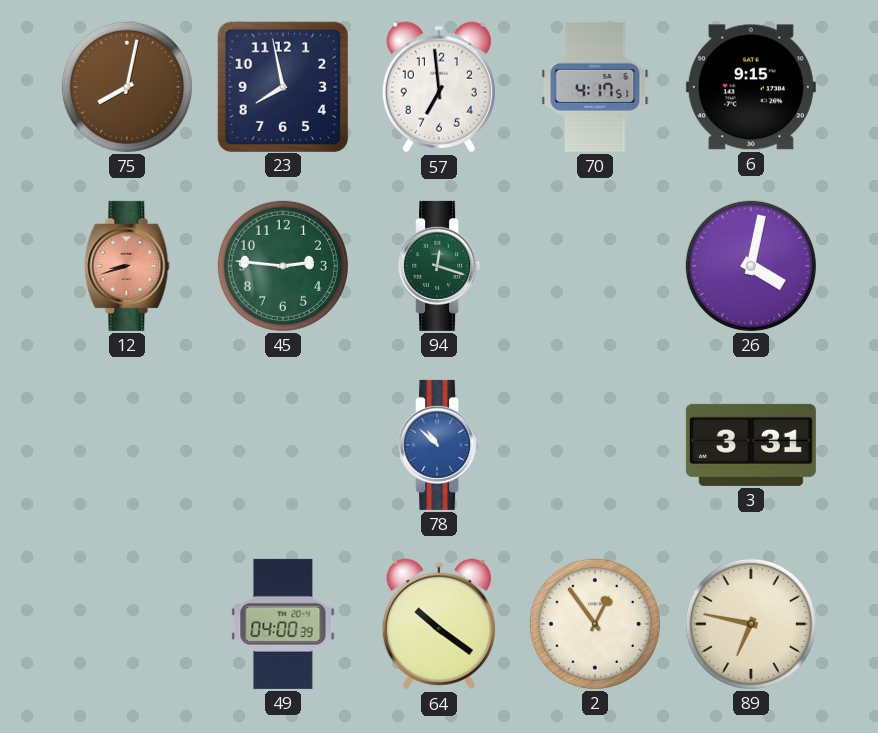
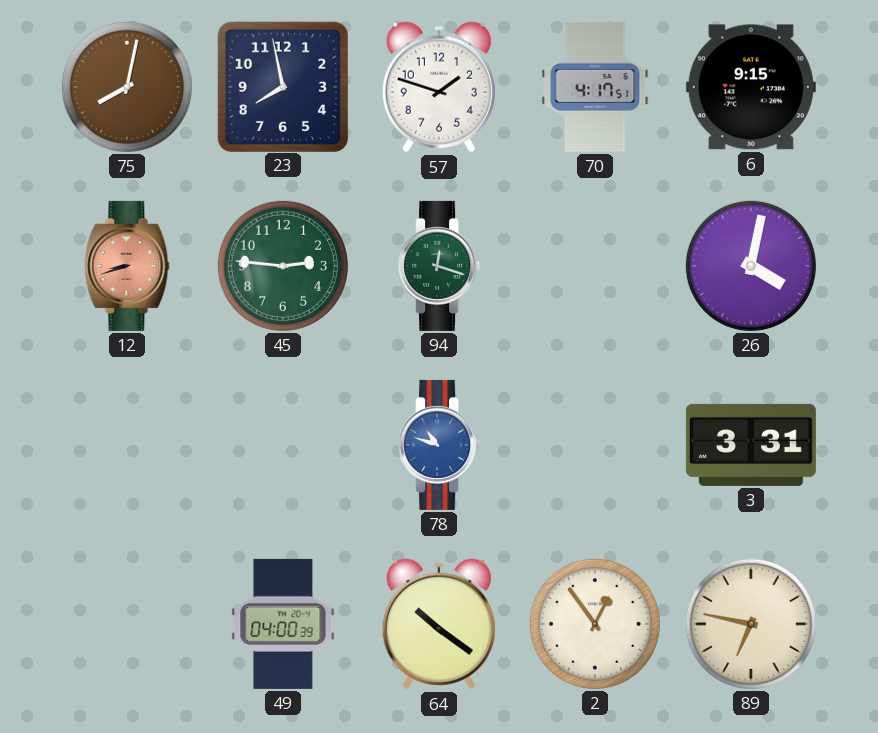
57: 6:59 -> 1:48
78: 10:52 -> 10:48
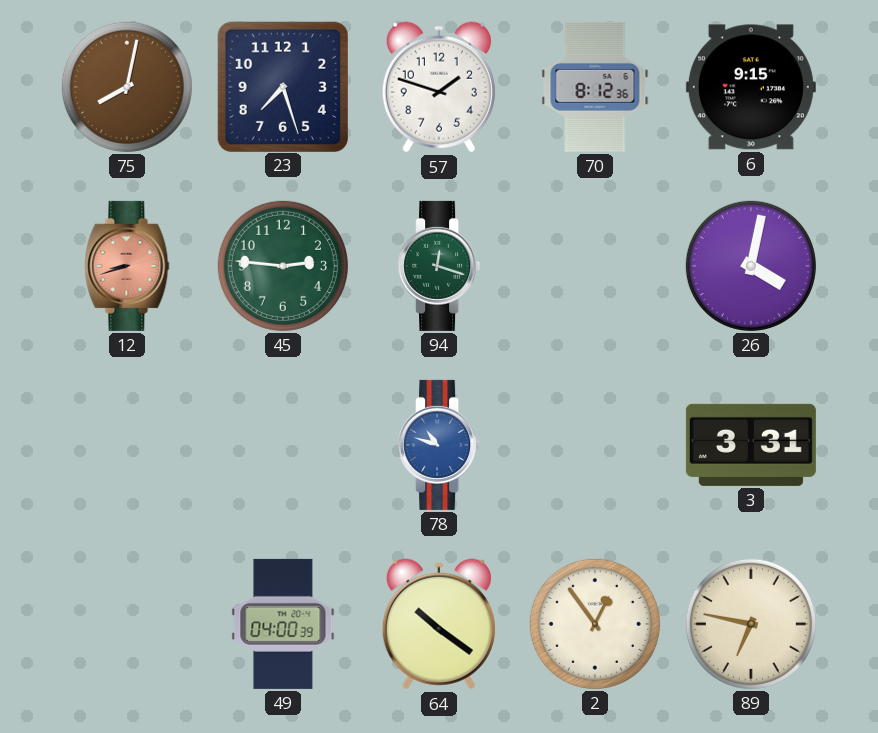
23: 7:58 -> 7:27
70: 4:17 -> 8:12
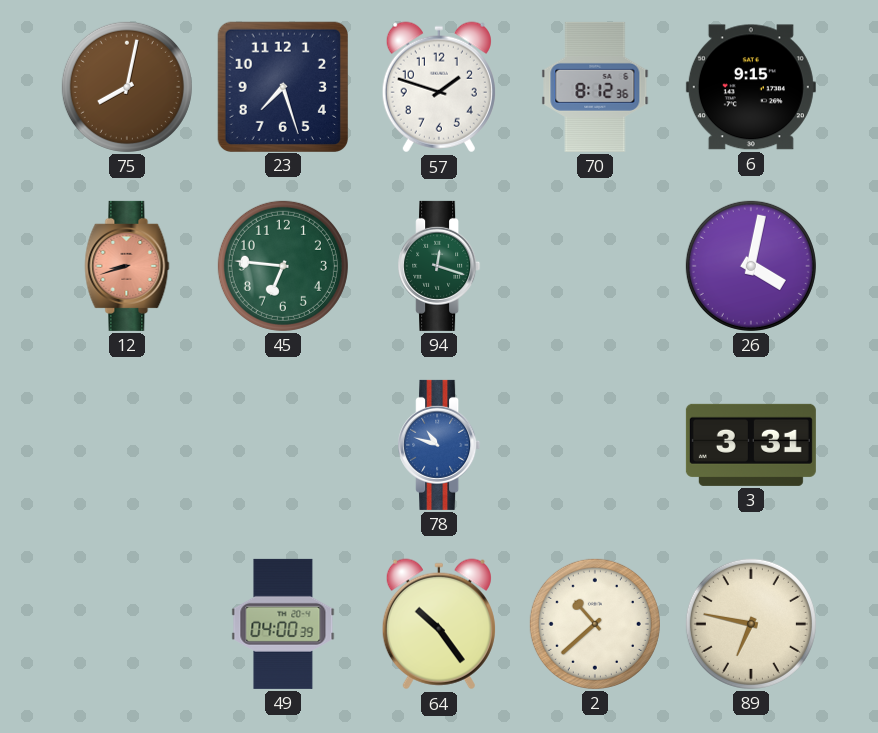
45: 2:46 -> 6:46
64: 10:21 -> 10:24
2: 12:54 -> 10:38
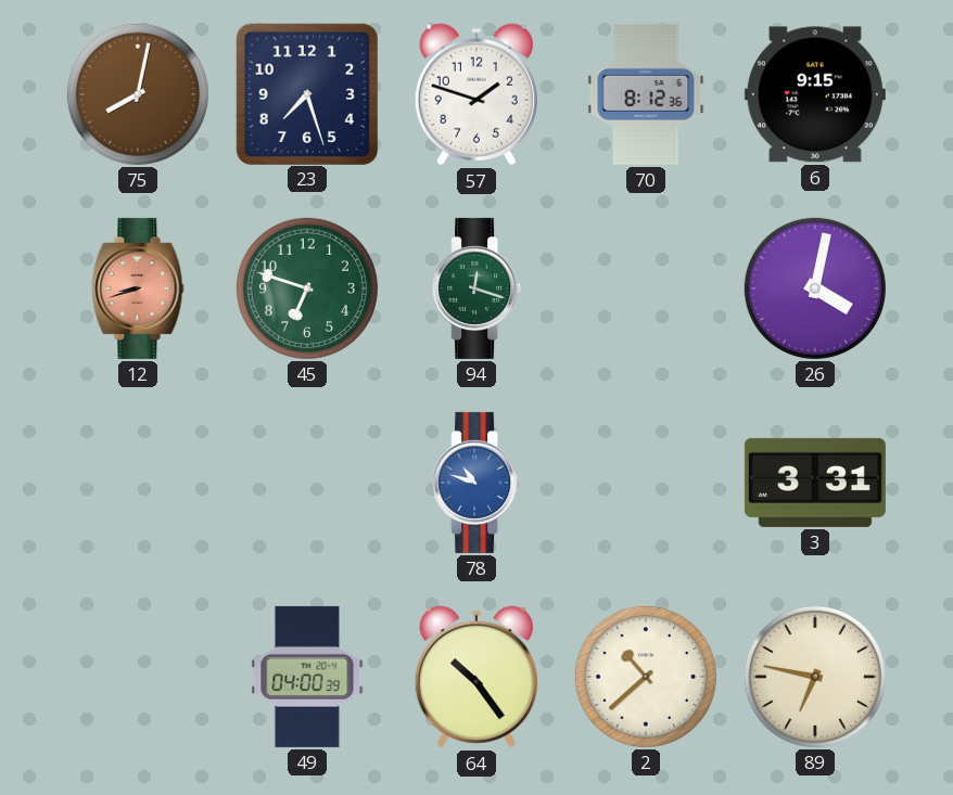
45: 6:46 -> 6:48
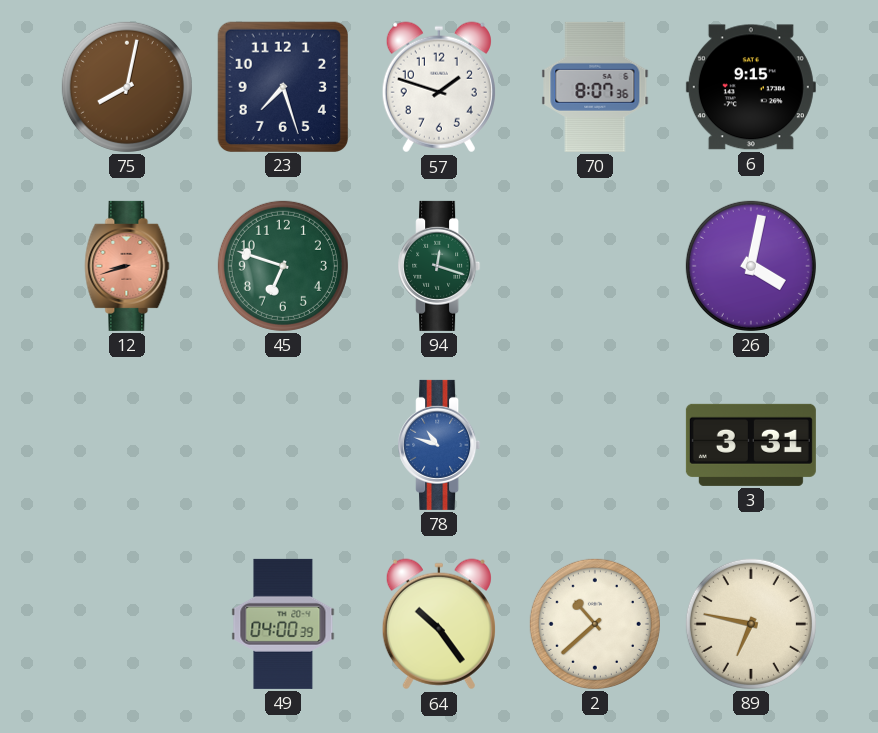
70: 8:12 -> 8:07
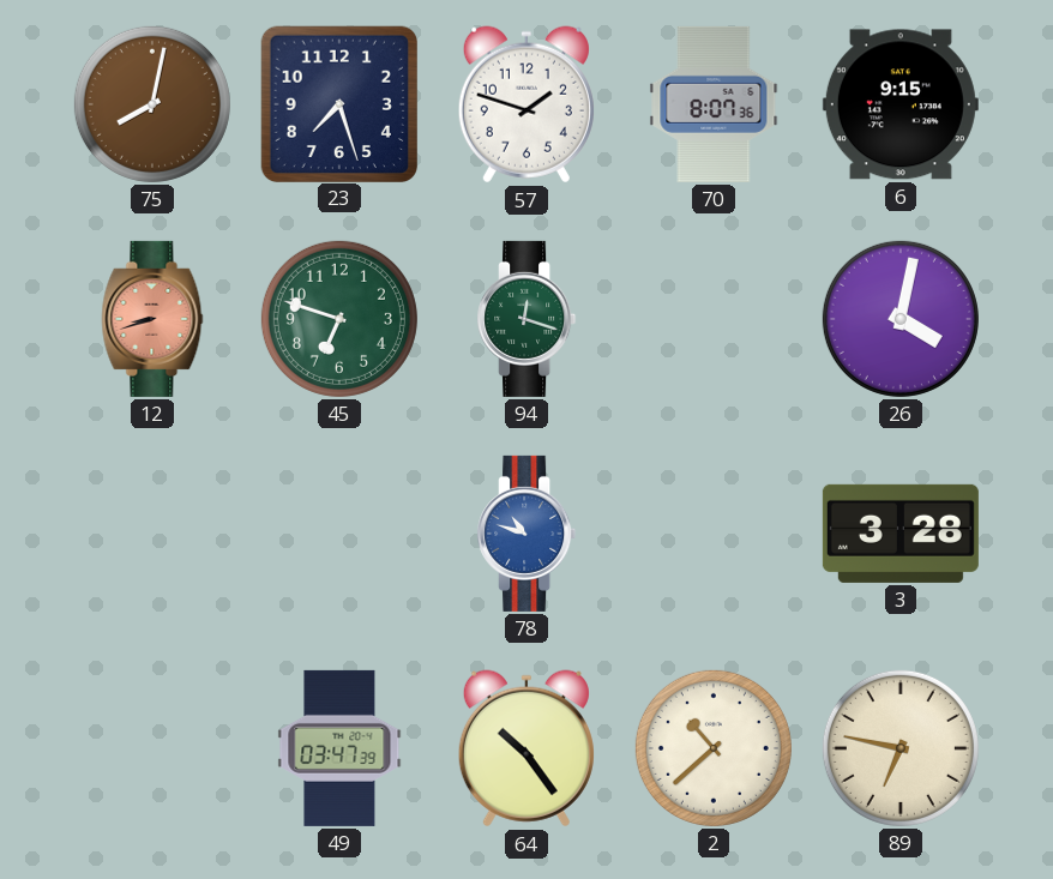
3: 3:31 -> 3:28
49: 04:00 -> 03:47
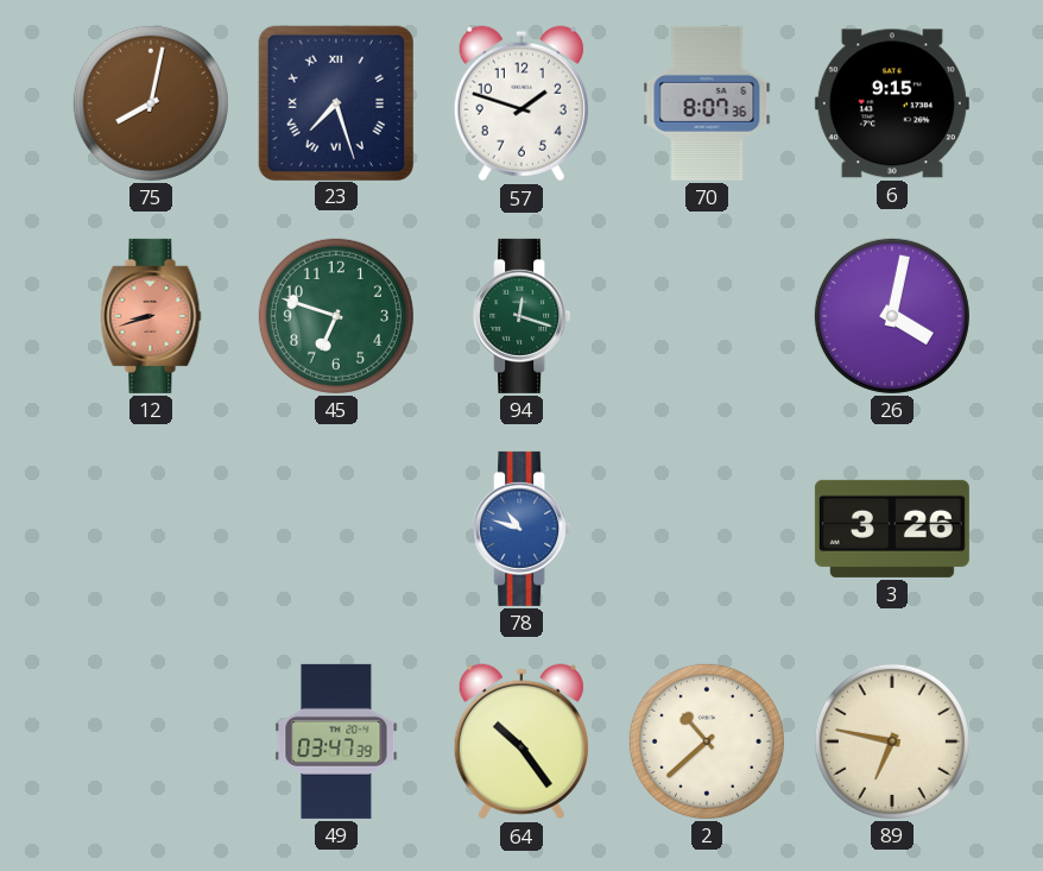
23 numerals: Arabic -> Roman
3: 3:28 -> 3:26
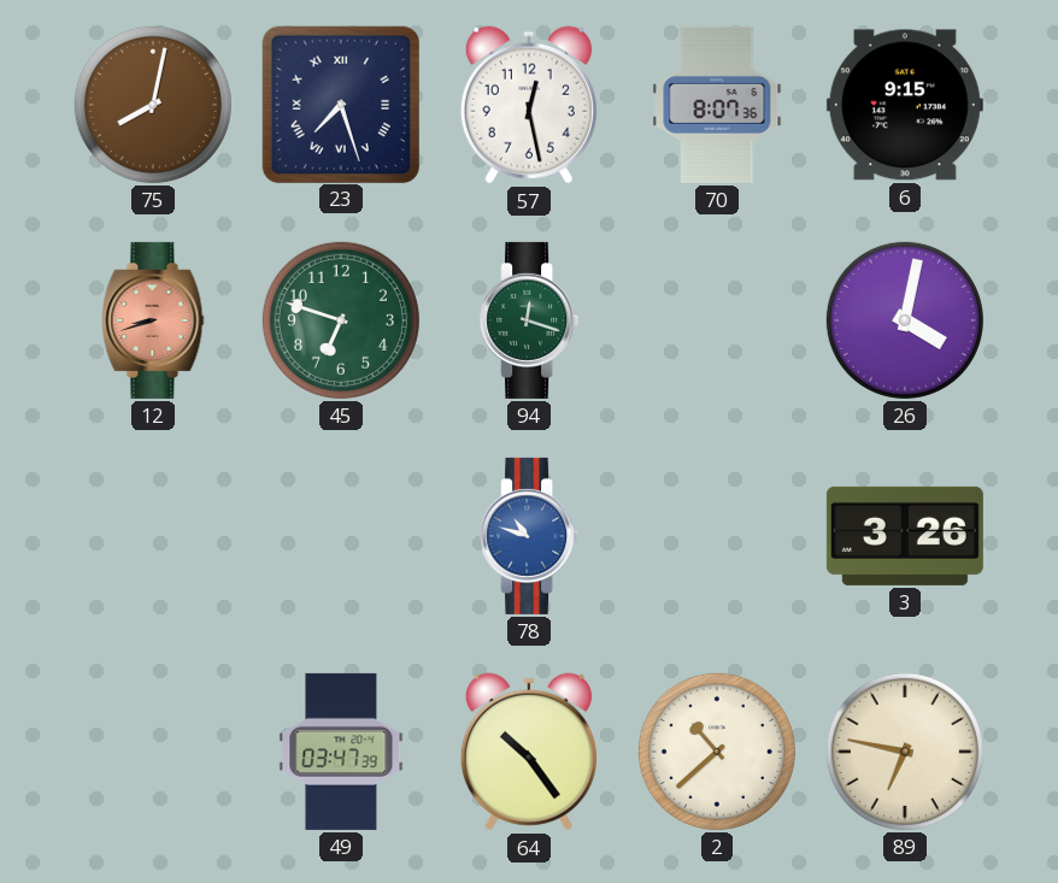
57: 1:48 -> 12:28
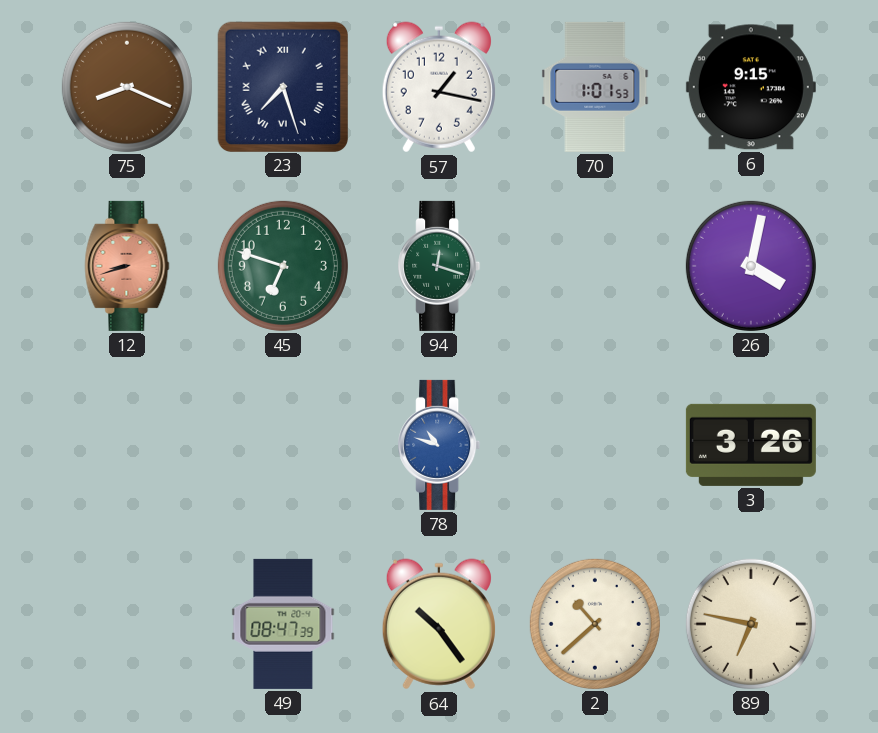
75: 8:02 -> 8:19
57: 12:28 -> 1:17
70: 8:07 -> 1:01
49: 03:47 -> 08:47
